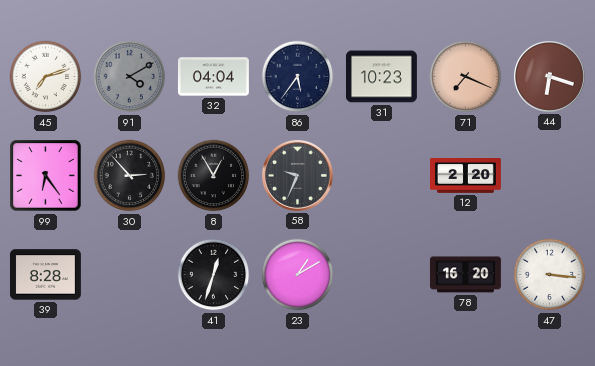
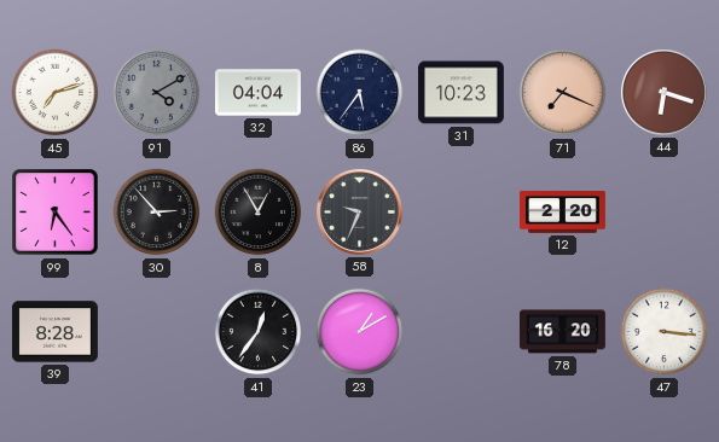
41: 12:33 -> 12:36
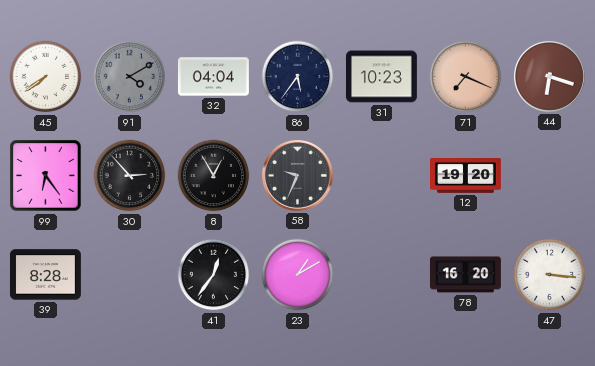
45: 7:12 -> 7:39
12: 2:20 -> 19:20
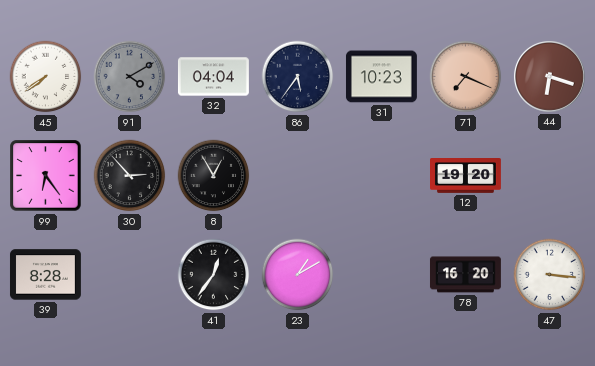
58: 9:34 -> none
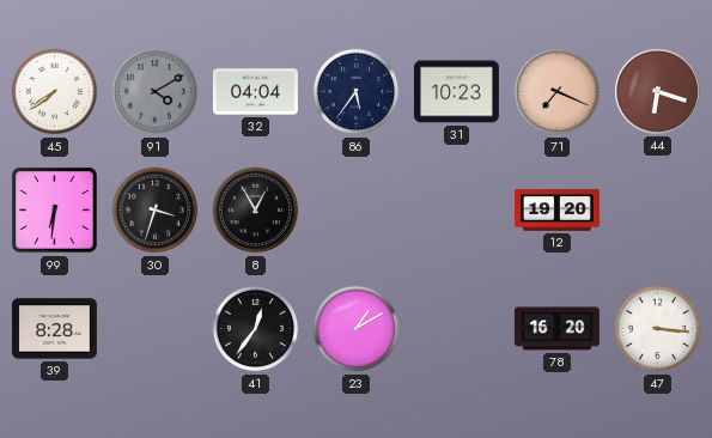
99: 6:24 -> 6:31
30: 2:53 -> 3:33
